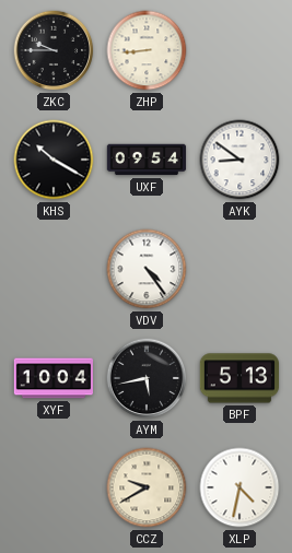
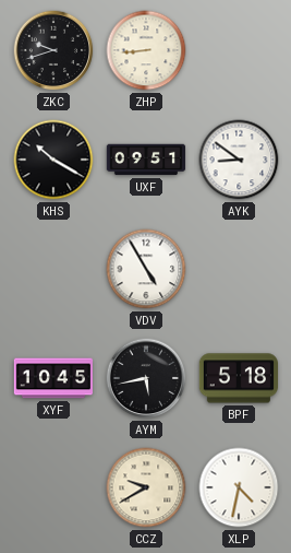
ZKC: 9:45 -> 9:42
UXF: 09:54 -> 09:51
VDV: 4:24 -> 4:55
XYF: 10:04 -> 10:45
BPF: 5:13 -> 5:18
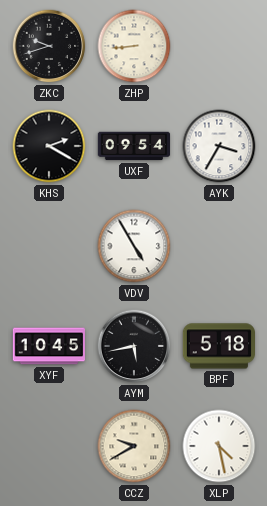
KHS: 10:20 -> 2:20
UXF: 09:51 -> 09:54
AYK: 8:51 -> 3:35
XLP: 4:32 -> 4:28
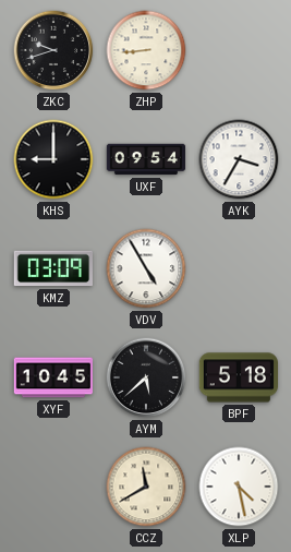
KHS: 2:20 -> 9:00
KMZ: none -> 03:09
AYM: 5:43 -> 5:38
CCZ: 9:40 -> 11:40
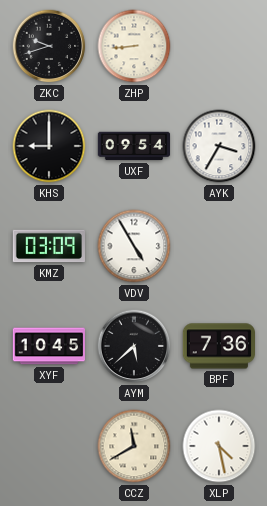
BPF: 5:18 -> 7:36
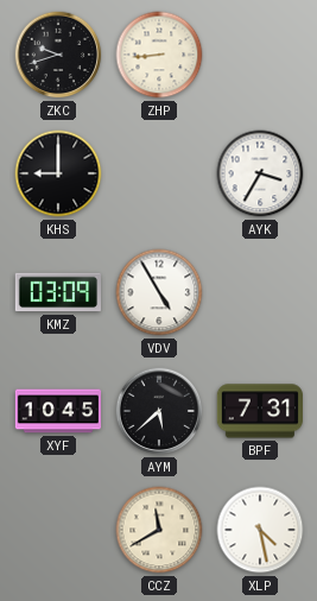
UXF: 09:54 -> none
BPF: 7:36 -> 7:31
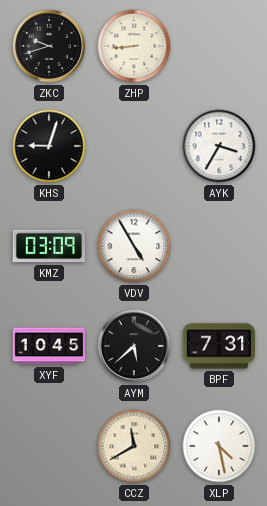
KHS: 9:00 -> 9:03
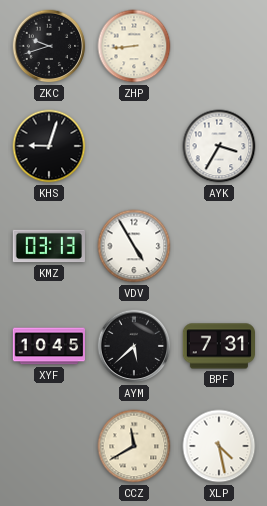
KMZ: 03:09 -> 03:13
